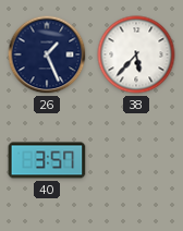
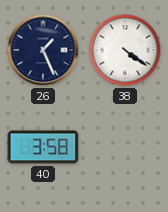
38: 5:37 -> 4:21
40: 3:57 -> 3:58
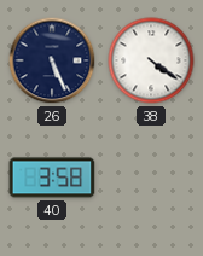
26: 1:26 -> 5:26
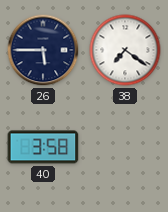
26: 5:26 -> 5:45
38: 4:21 -> 7:21
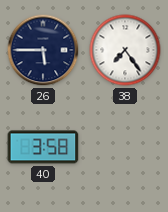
38: 7:21 -> 7:24
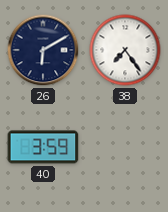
26: 5:45 -> 6:10
40: 3:58 -> 3:59
